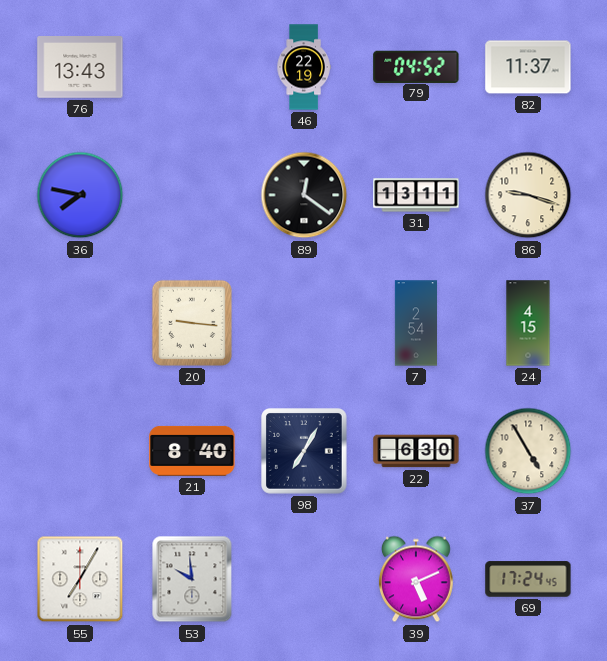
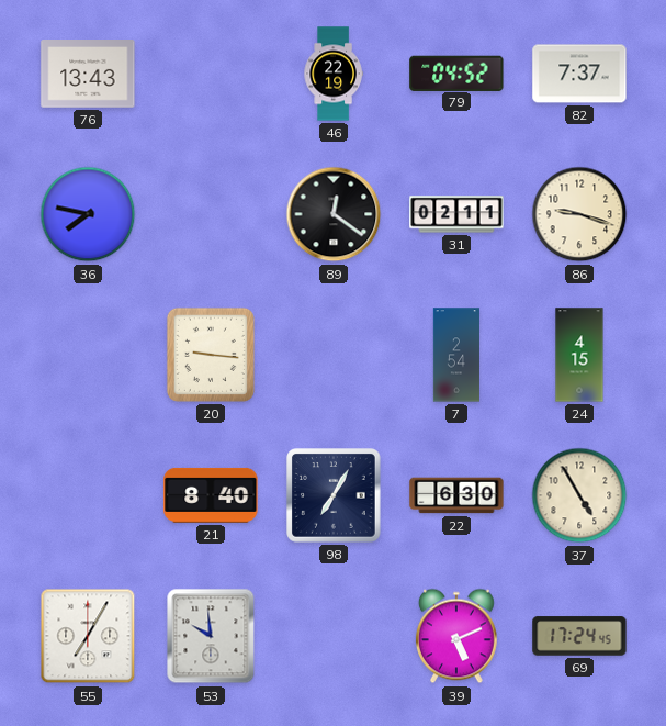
82: 11:37 -> 7:37
31: 13:11 -> 02:11
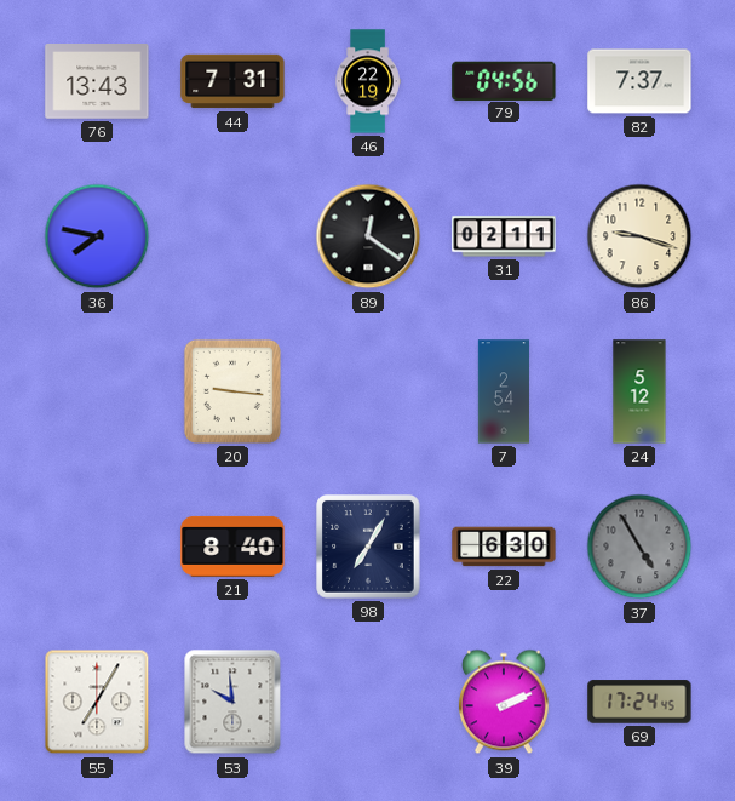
44: none -> 7:31
79: 04:52 -> 04:56
24: 4:15 -> 5:12
37 dial: cream -> grey
39: 5:11 -> 2:11
